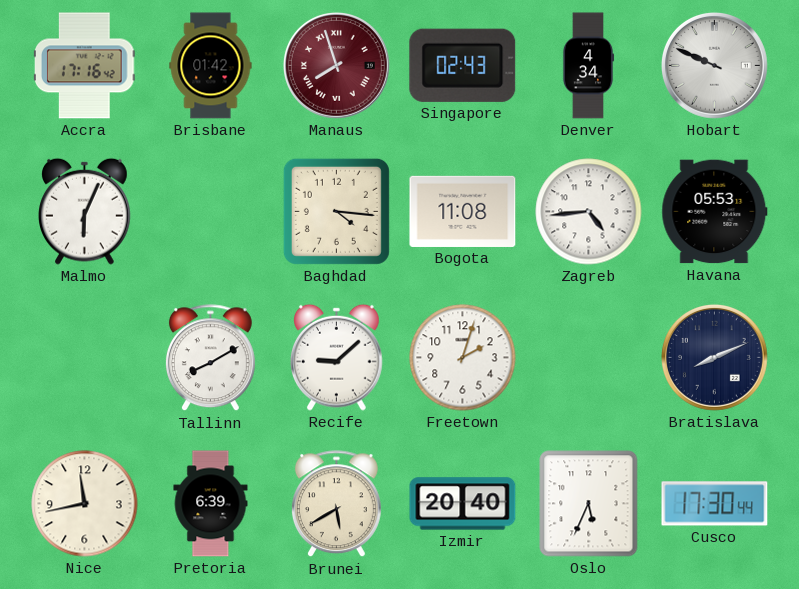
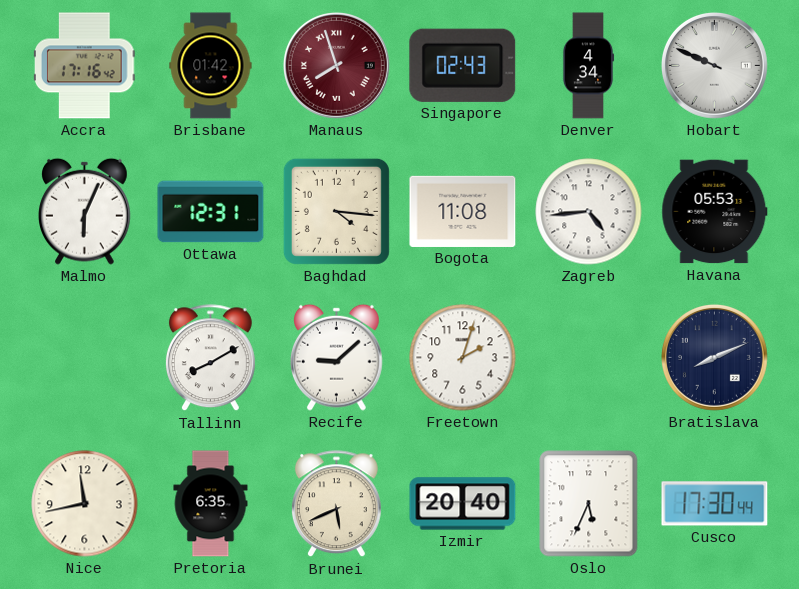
Ottawa: none -> 12:31
Pretoria: 6:39 -> 6:35
Brunei: 5:40 -> 5:41
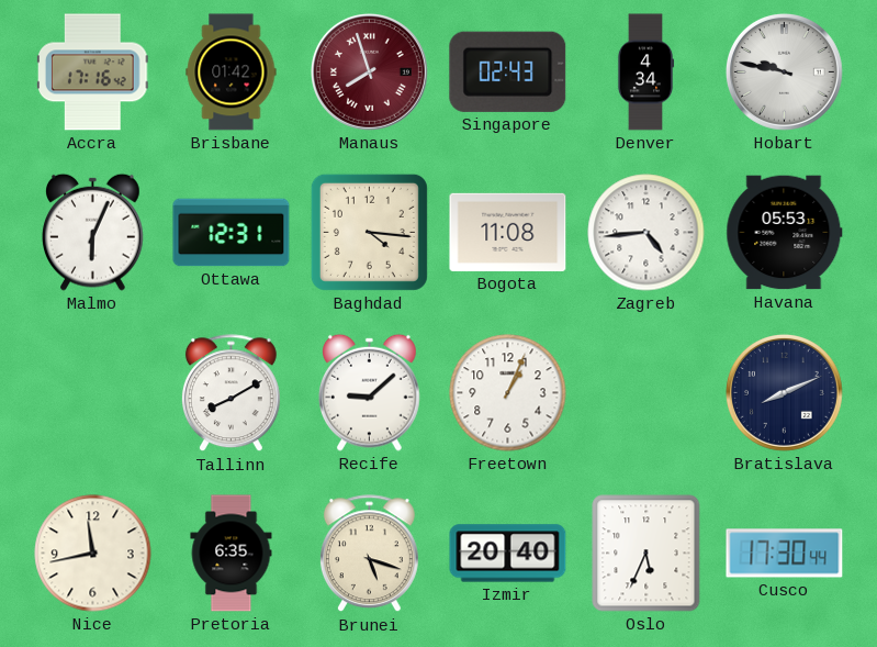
Hobart: 9:49 -> 9:47
Freetown: 2:03 -> 1:04
Brunei: 5:41 -> 5:18
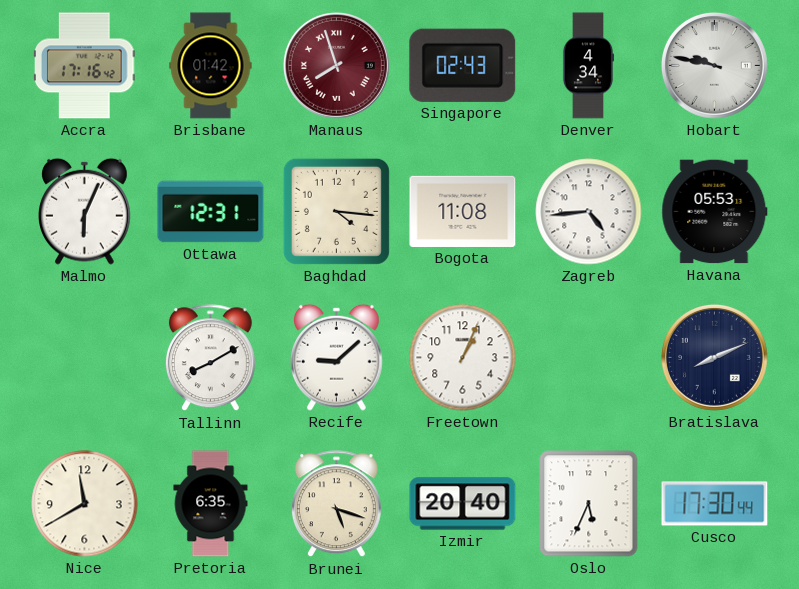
Nice: 11:43 -> 11:40
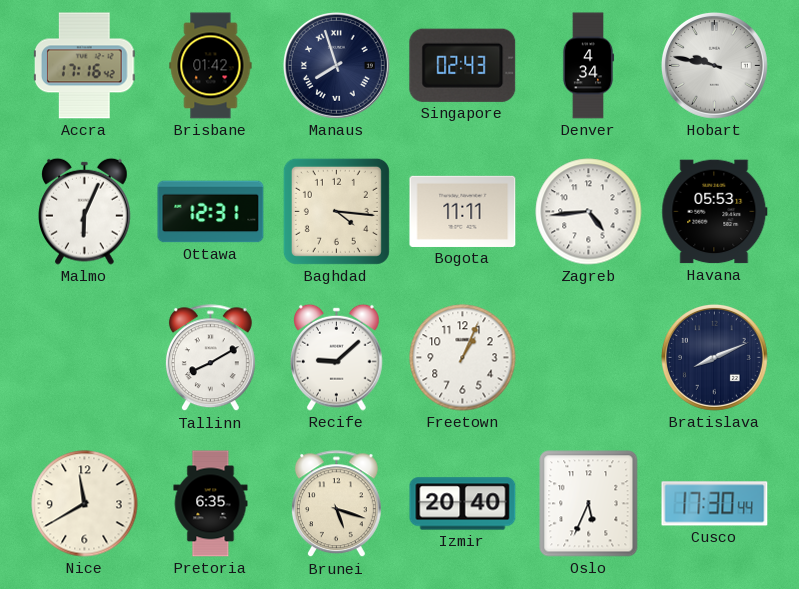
Manaus dial: burgundy -> navy
Bogota: 11:08 -> 11:11
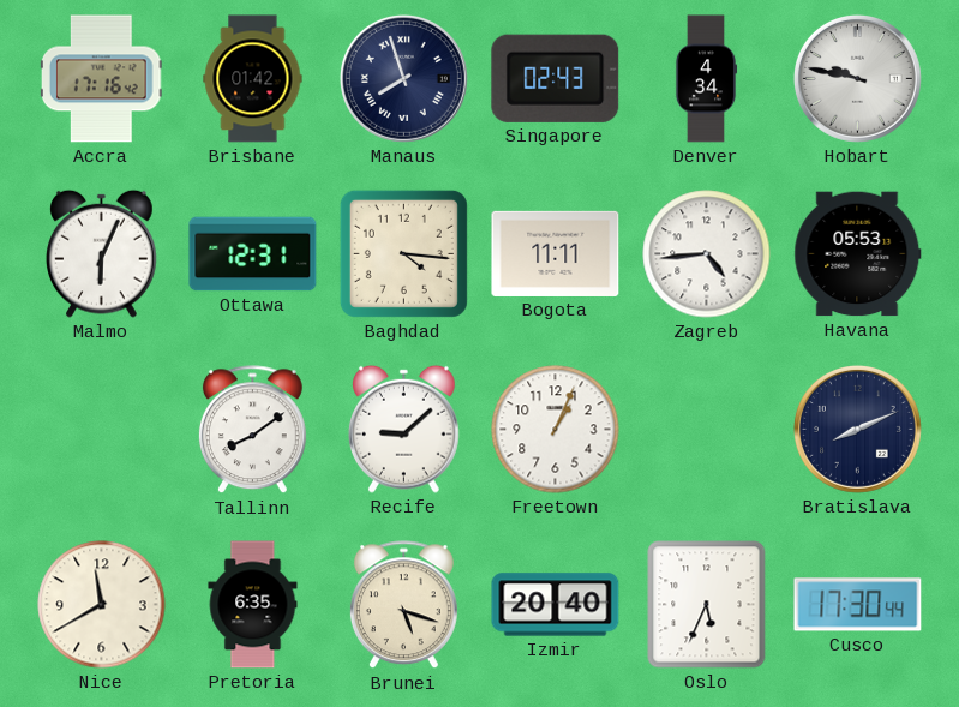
Tallinn: 8:10 -> 8:09
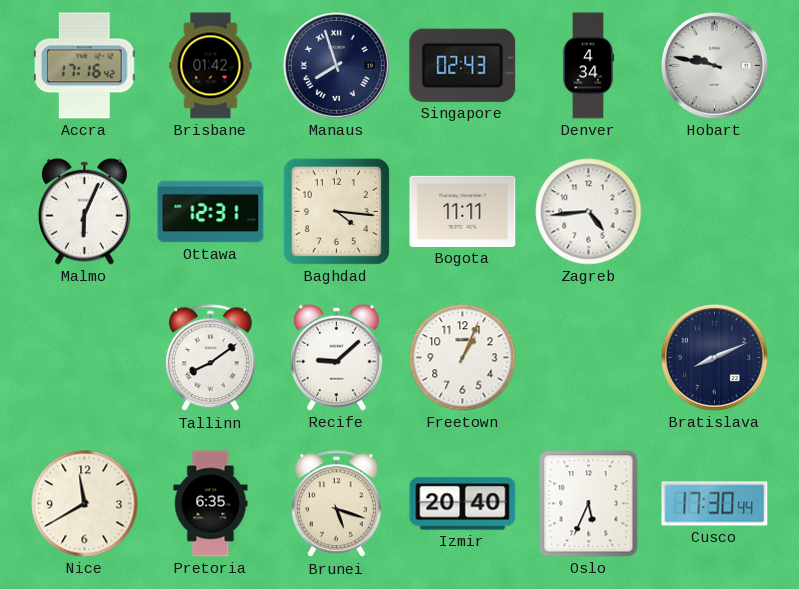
Havana: 05:53 -> none
